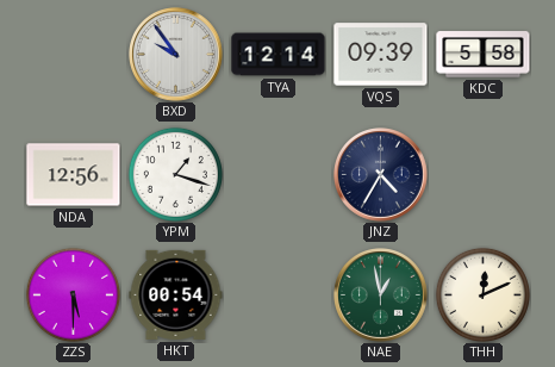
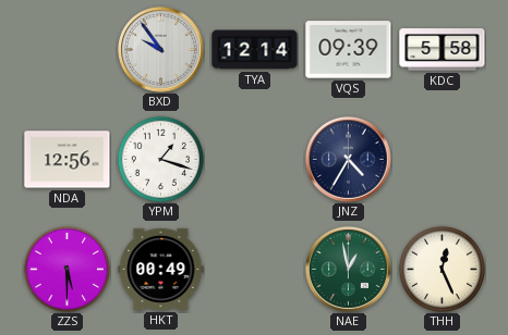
HKT: 00:54 -> 00:49
THH: 12:11 -> 12:26
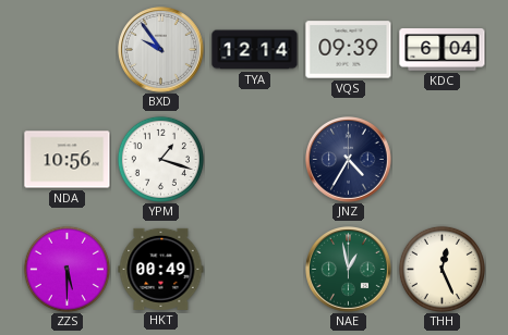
KDC: 5:58 -> 6:04
NDA: 12:56 -> 10:56
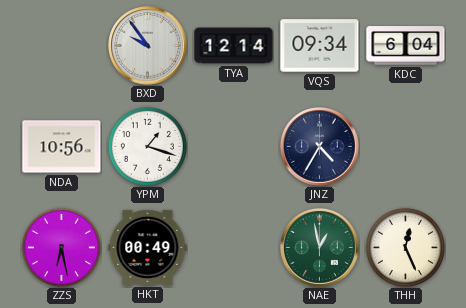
VQS: 09:39 -> 09:34
ZZS: 5:30 -> 6:28
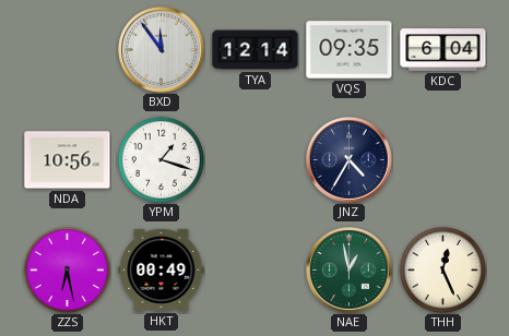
BXD: 9:54 -> 11:54
VQS: 09:34 -> 09:35
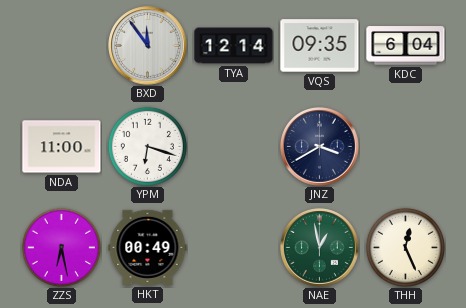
NDA: 10:56 -> 11:00
YPM: 1:18 -> 6:18
JNZ: 4:35 -> 3:40
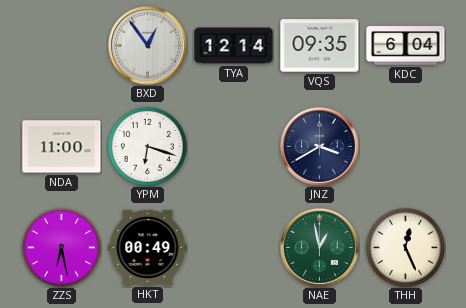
BXD: 11:54 -> 12:54
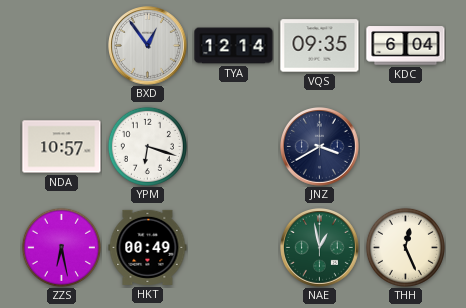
NDA: 11:00 -> 10:57
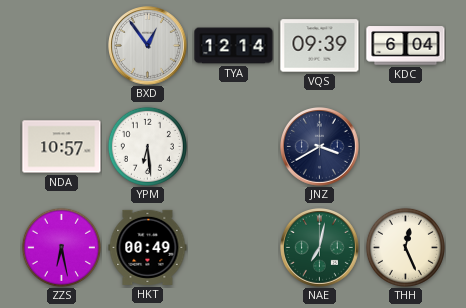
VQS: 09:35 -> 09:39
YPM: 6:18 -> 6:29
NAE: 12:58 -> 7:02
